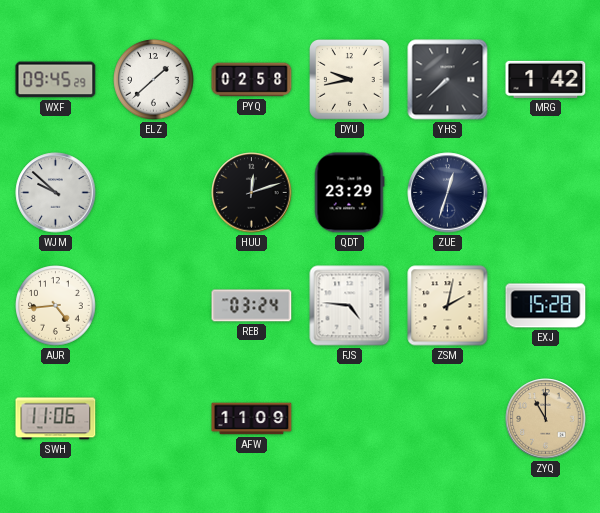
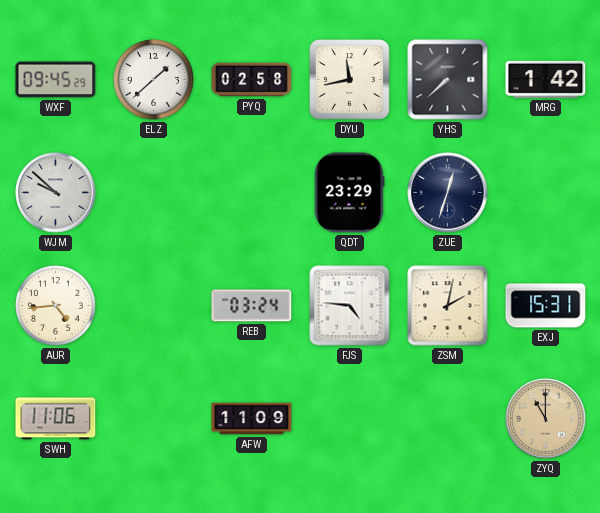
DYU: 9:43 -> 11:43
HUU: 12:12 -> none
EXJ: 15:28 -> 15:31
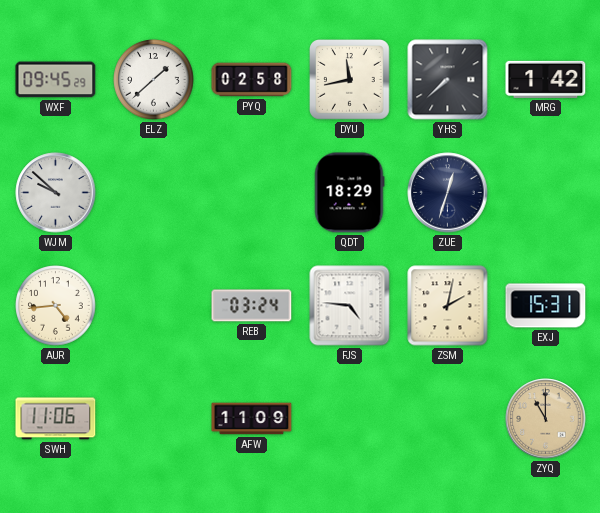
QDT: 23:29 -> 18:29
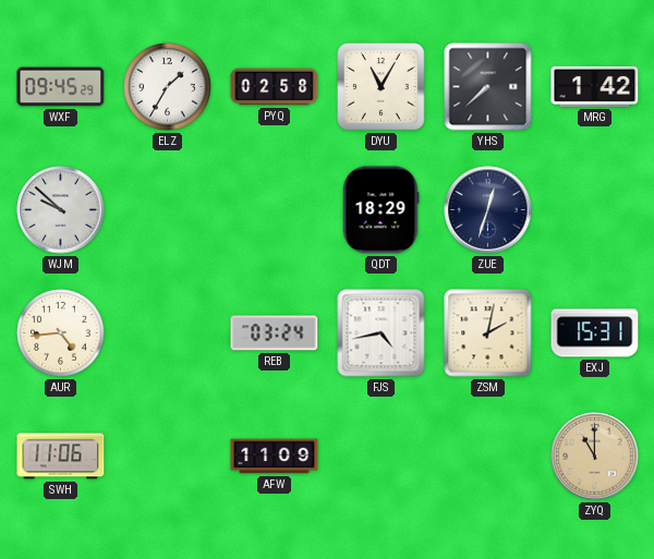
ELZ: 1:38 -> 1:35
DYU: 11:43 -> 11:05
FJS: 4:46 -> 4:43
